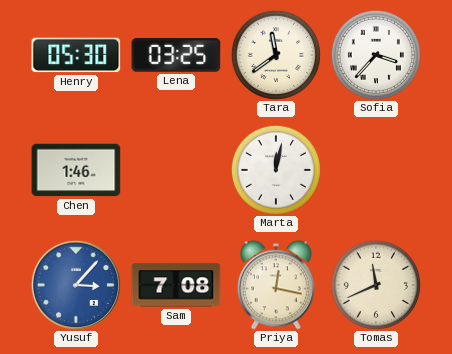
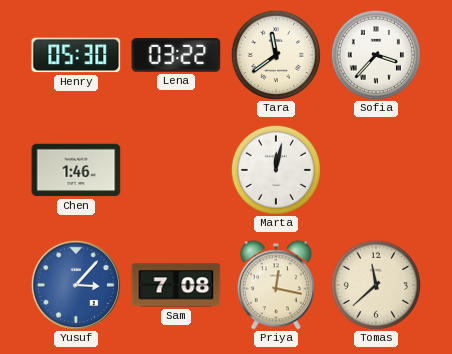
Lena: 03:25 -> 03:22
Tomas: 11:41 -> 11:38
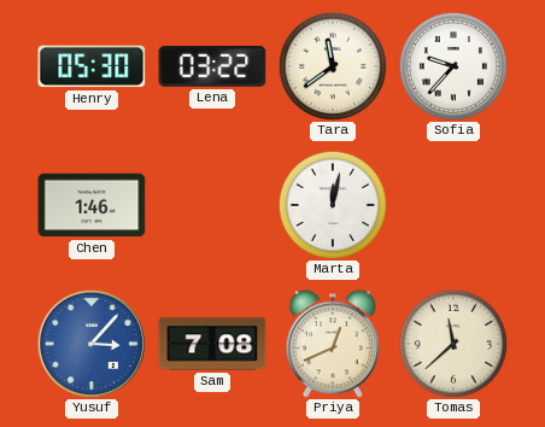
Sofia: 3:37 -> 9:37
Priya: 12:17 -> 12:41
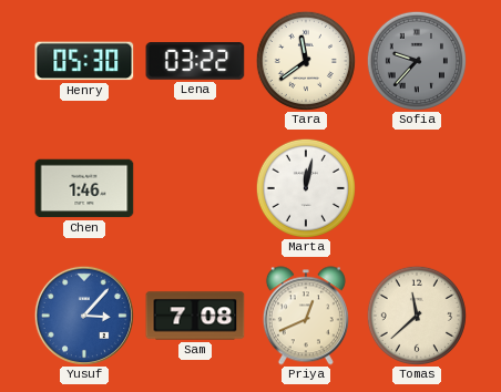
Sofia dial: white -> grey
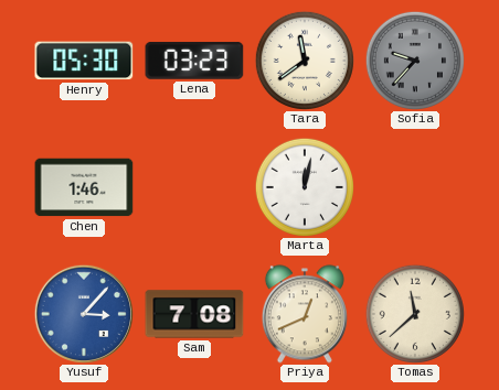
Lena: 03:22 -> 03:23
